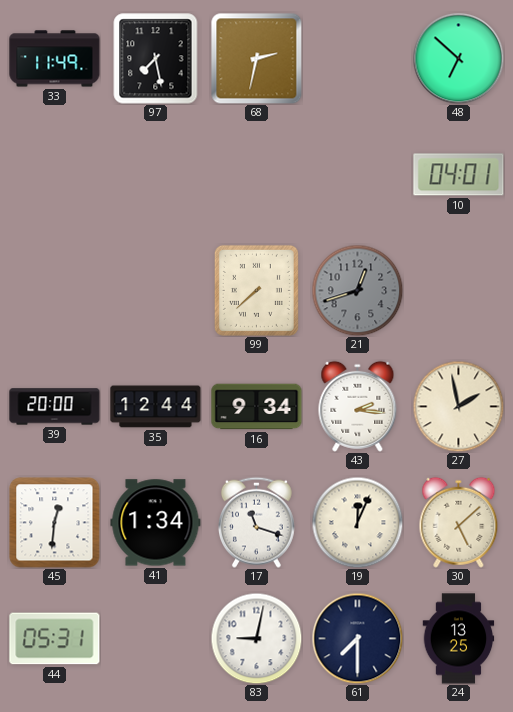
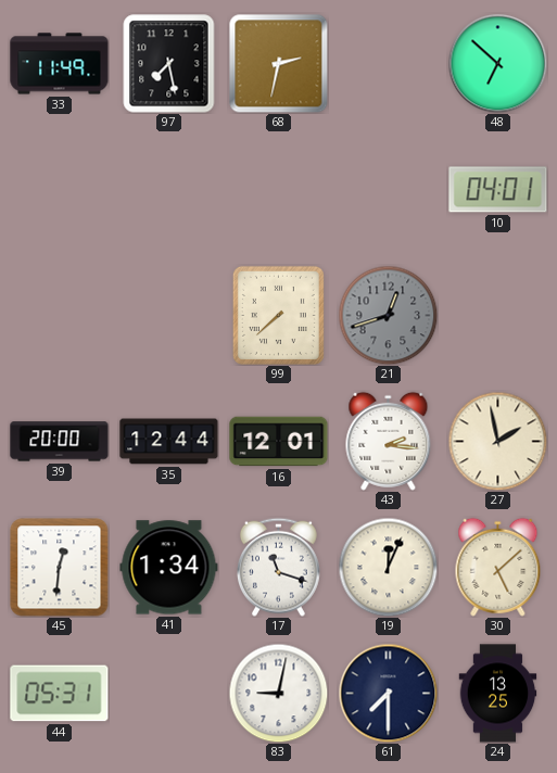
16: 9:34 -> 12:01
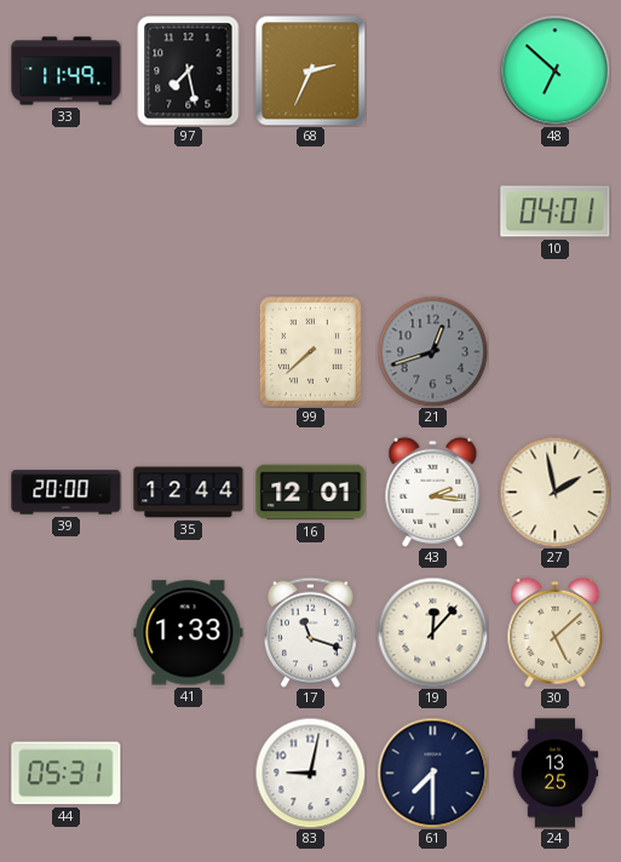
68: 2:32 -> 2:34
45: 12:31 -> none
41: 1:34 -> 1:33
19: 12:04 -> 12:07
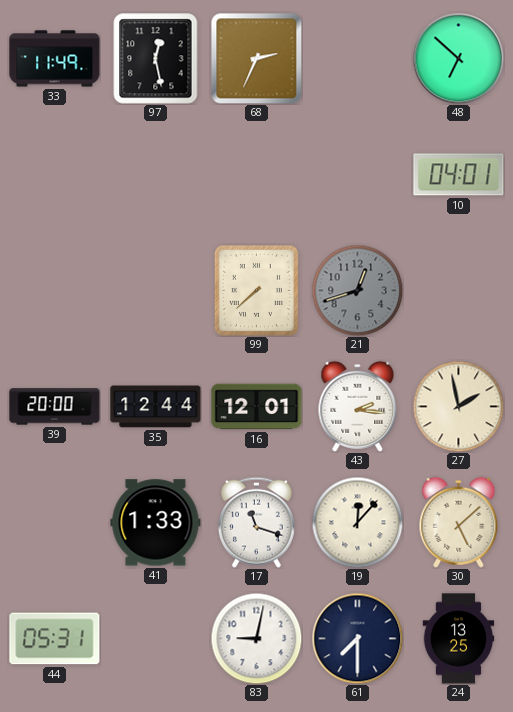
97: 7:28 -> 12:28
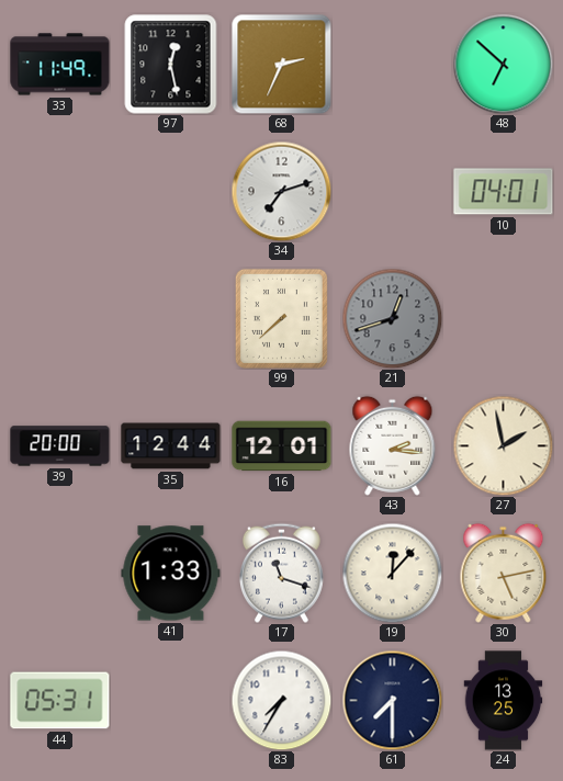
34: none -> 7:12
30: 5:08 -> 5:13
83: 9:02 -> 7:35
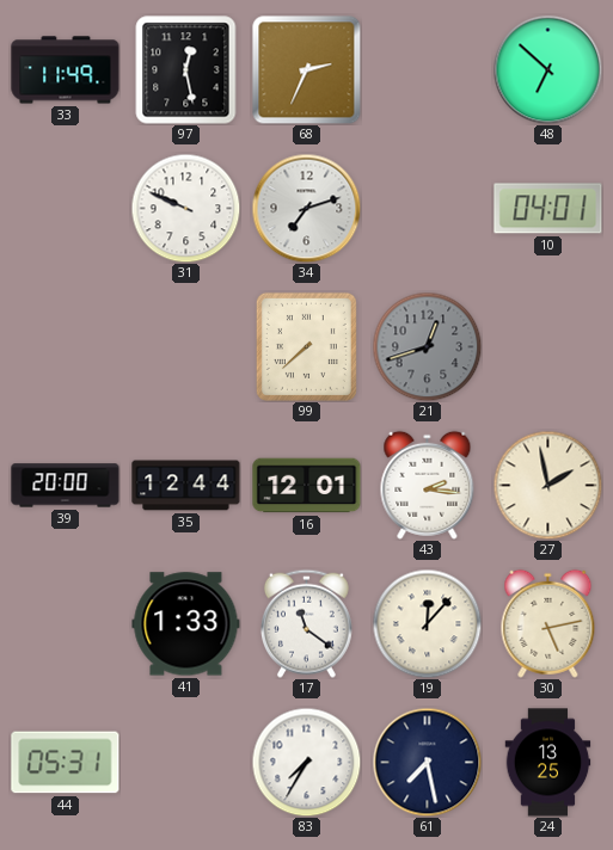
31: none -> 9:49
17: 11:18 -> 11:21
61: 7:30 -> 7:28
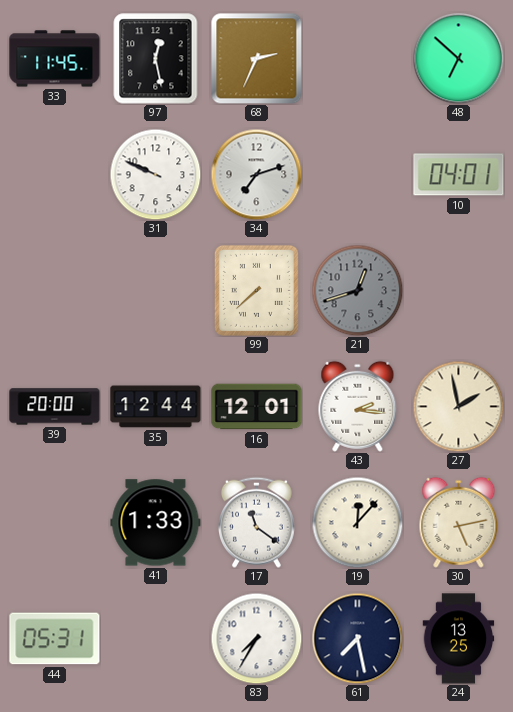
33: 11:49 -> 11:45
